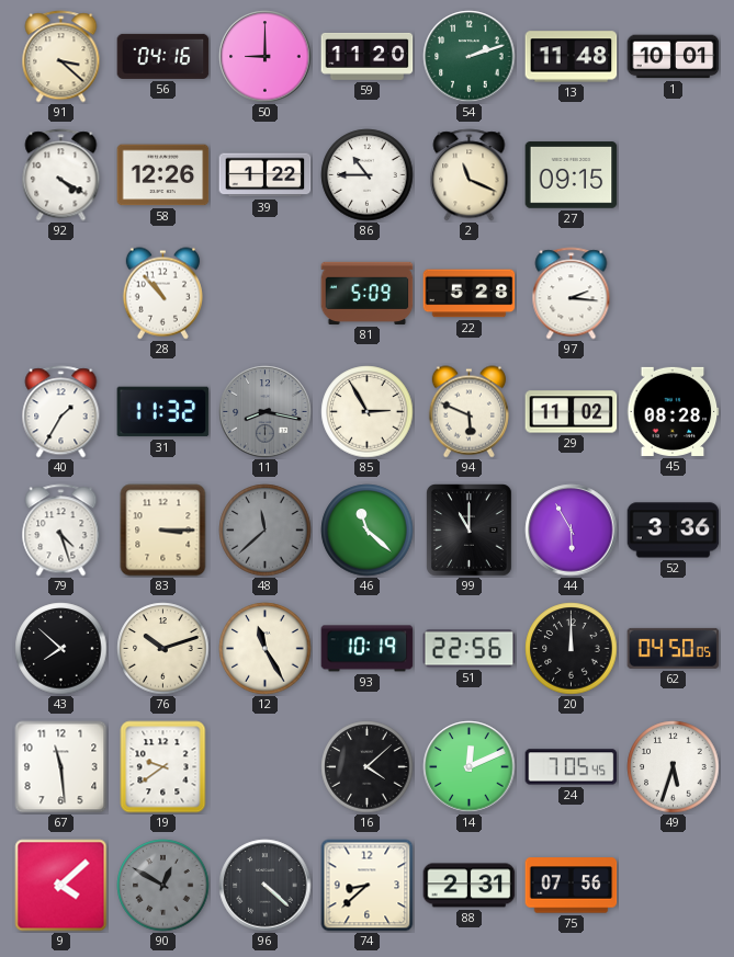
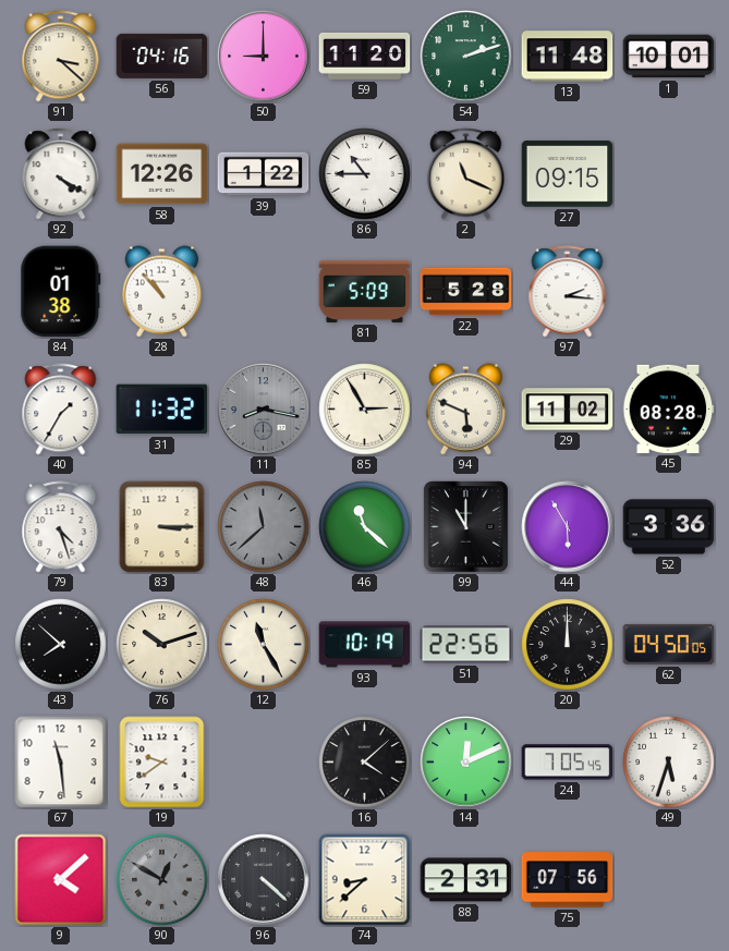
84: none -> 01:38
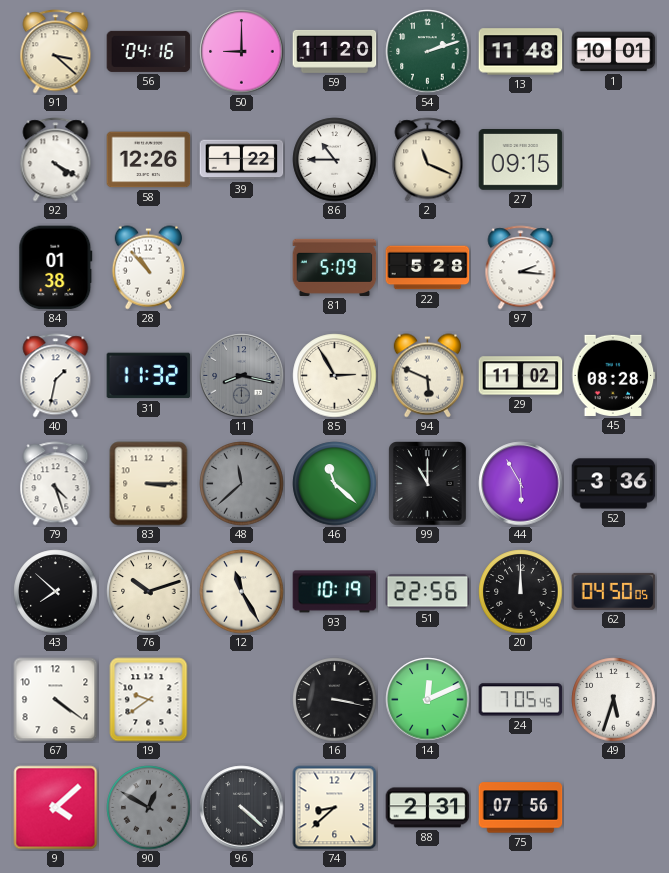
40: 1:35 -> 1:32
67: 11:29 -> 4:21
16: 4:08 -> 3:17
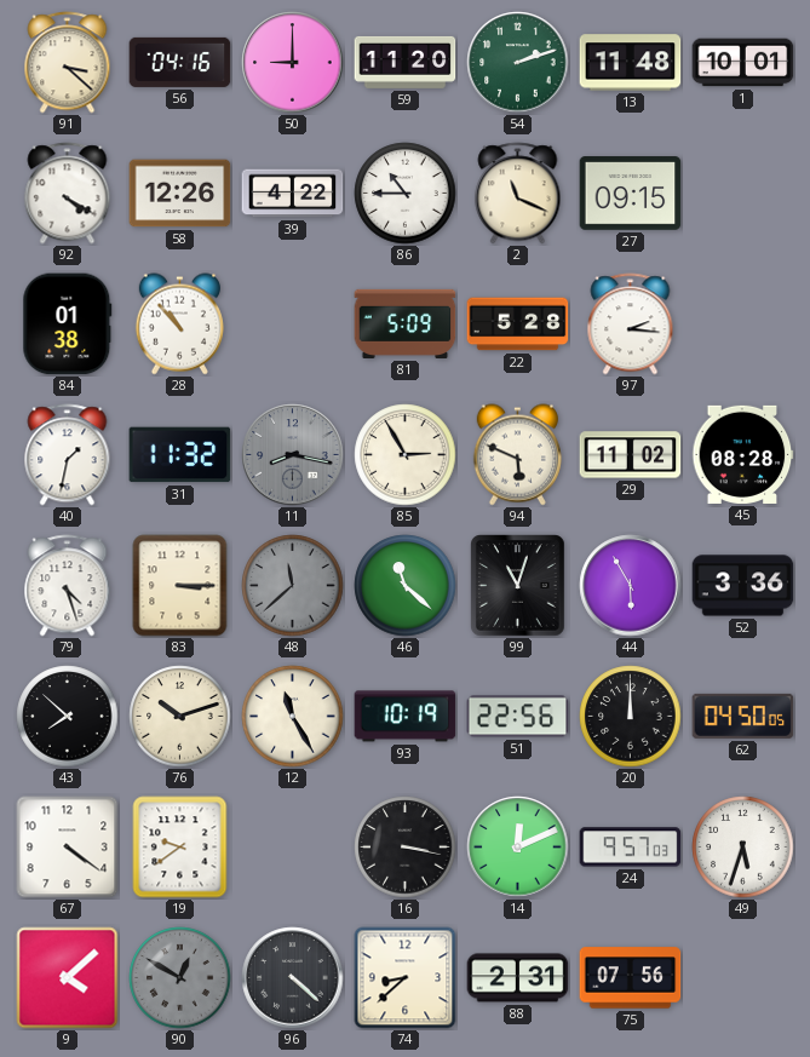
39: 1:22 -> 4:22
99: 11:00 -> 11:03
24: 7:05 -> 9:57
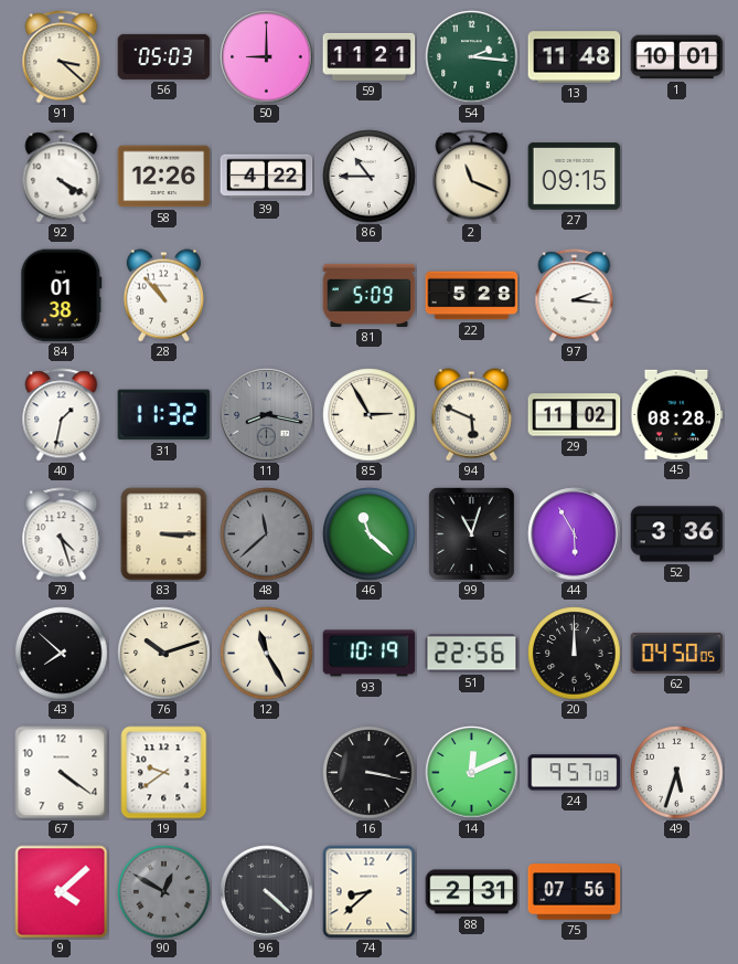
56: 04:16 -> 05:03
59: 11:20 -> 11:21
54: 2:12 -> 2:16
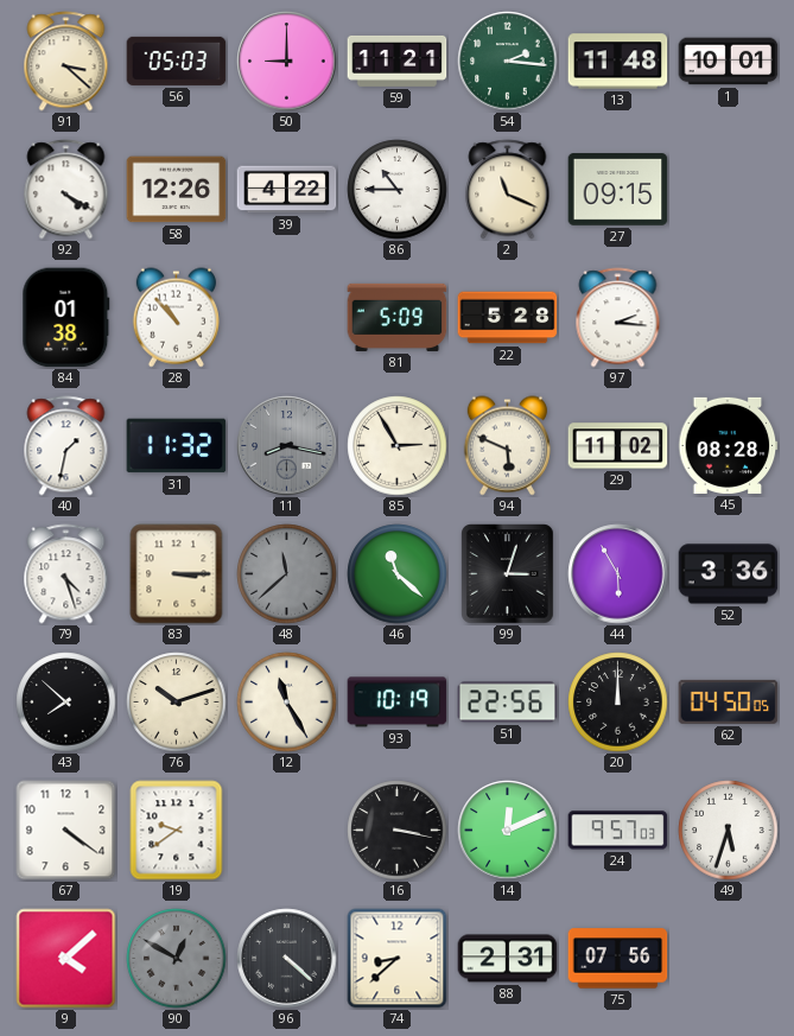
99: 11:03 -> 3:03
